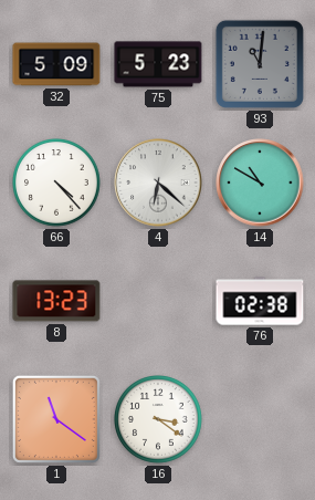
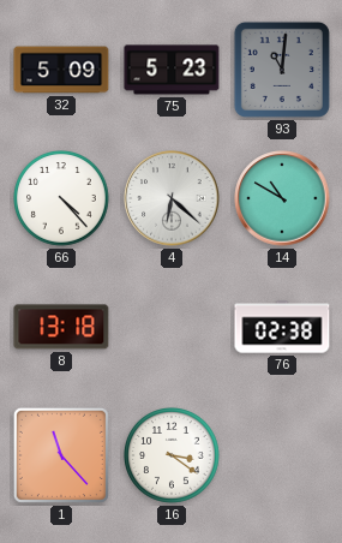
8: 13:23 -> 13:18
1: 11:21 -> 11:23
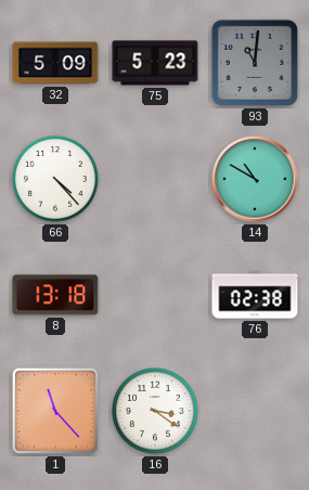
4: 6:22 -> none
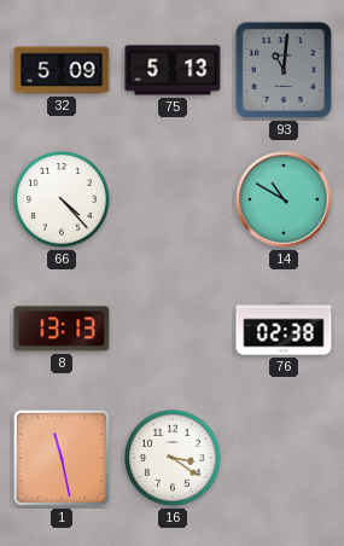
75: 5:23 -> 5:13
8: 13:18 -> 13:13
1: 11:23 -> 11:28
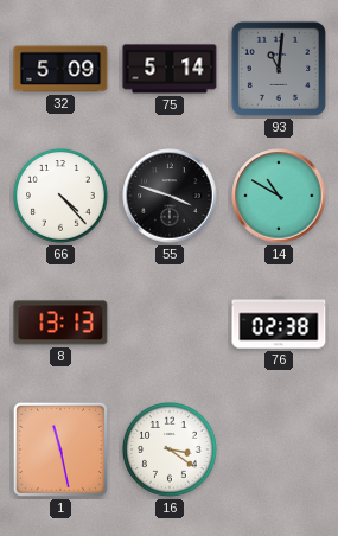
75: 5:13 -> 5:14
55: none -> 3:48
